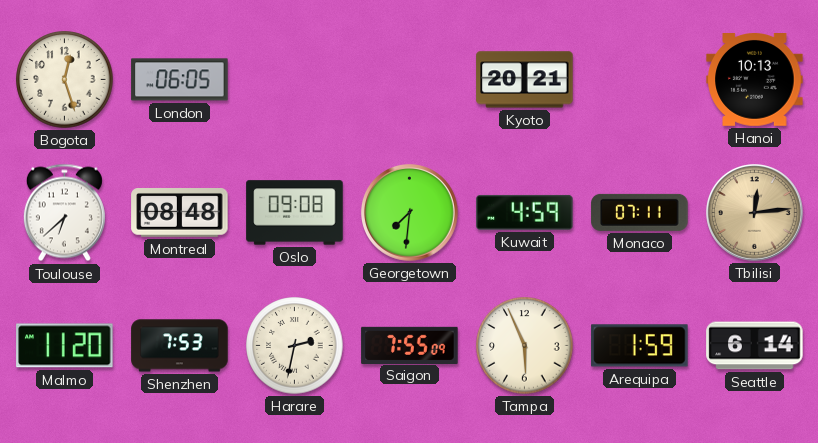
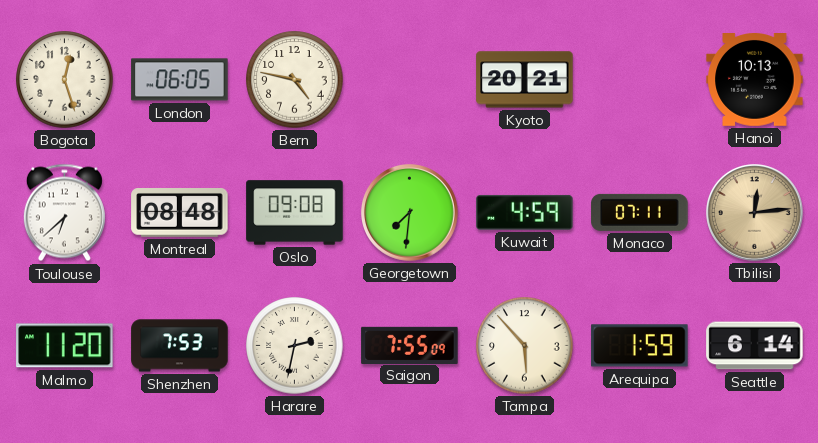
Bern: none -> 4:47
Tampa: 5:56 -> 5:53
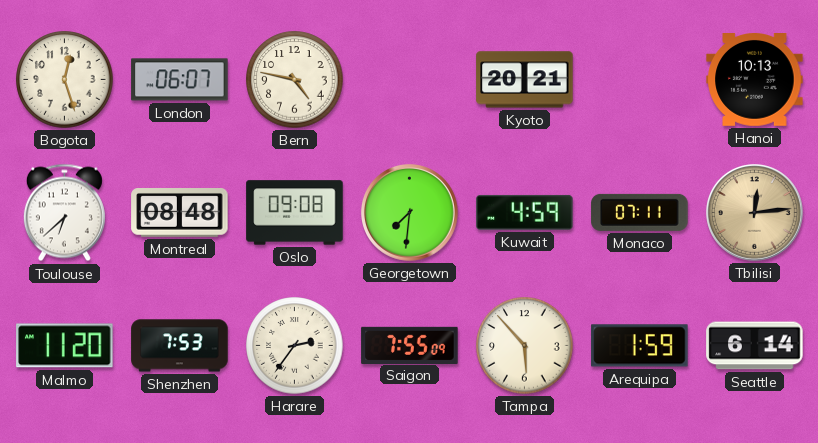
London: 06:05 -> 06:07
Harare: 2:32 -> 2:36
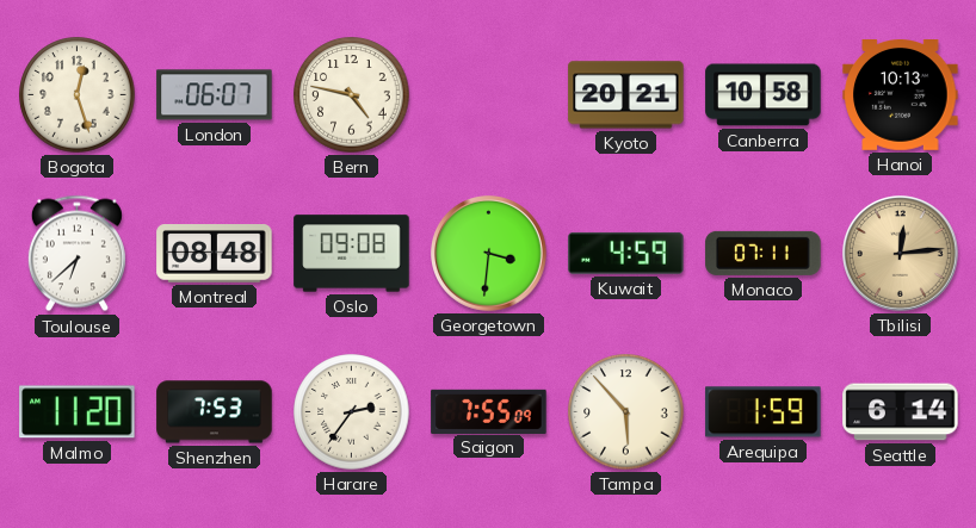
Canberra: none -> 10:58
Georgetown: 7:31 -> 3:31
